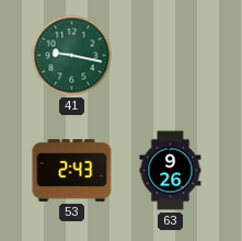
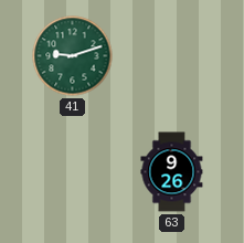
41: 9:17 -> 9:12
53: 2:43 -> none
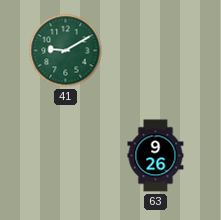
41: 9:12 -> 9:10
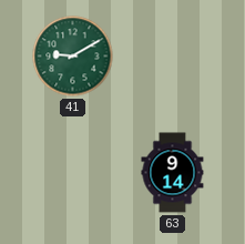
63: 9:26 -> 9:14
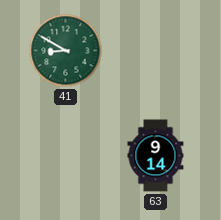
41: 9:10 -> 8:50
